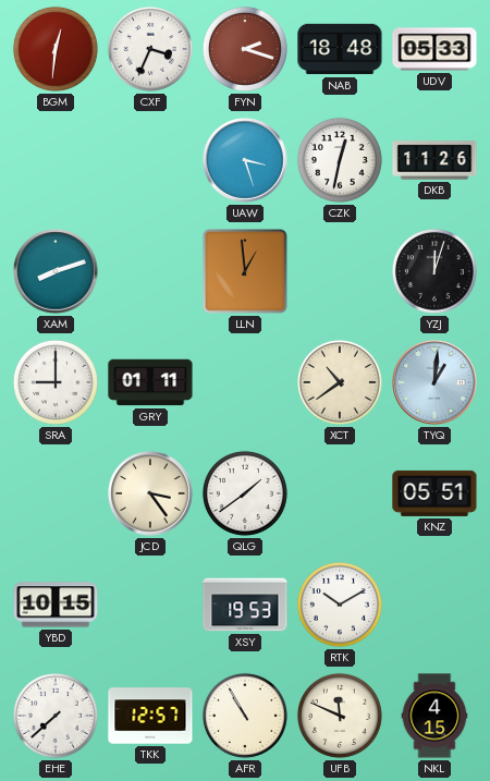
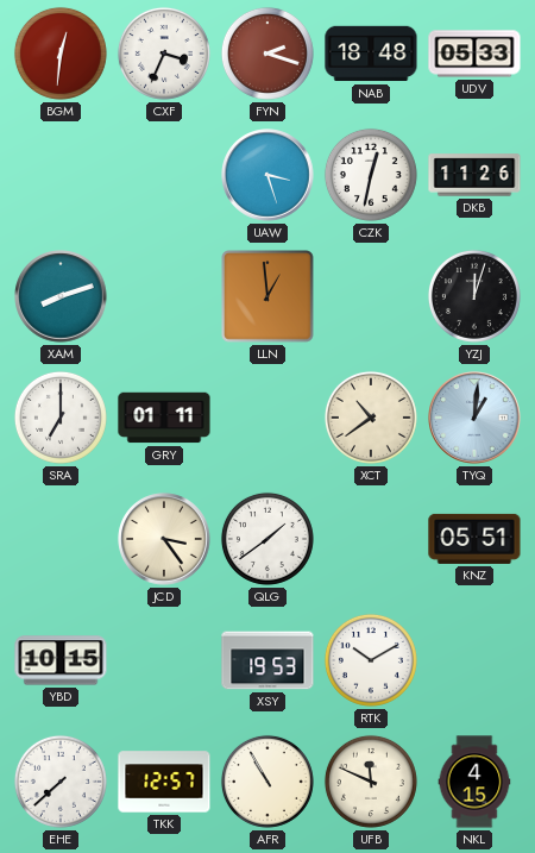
SRA: 9:00 -> 7:00
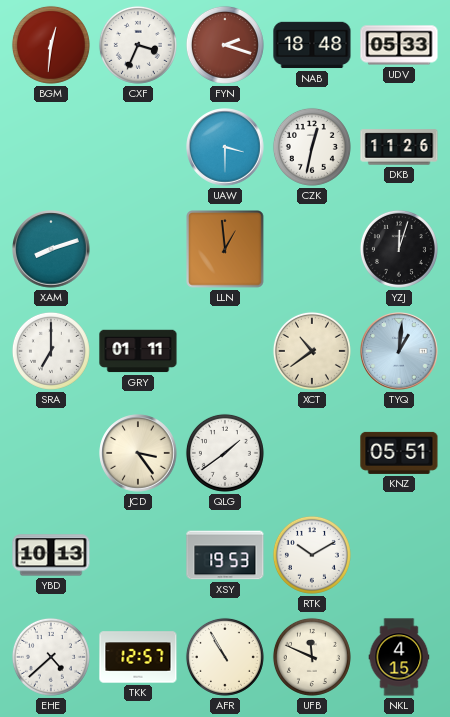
UAW: 3:27 -> 3:30
YBD: 10:15 -> 10:13
EHE: 7:38 -> 4:38
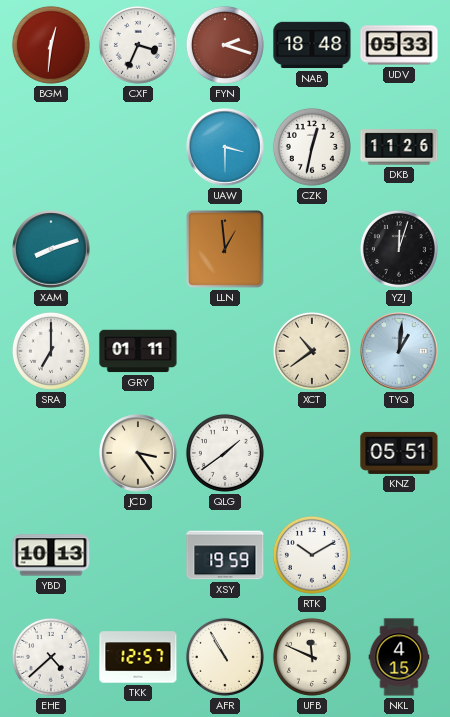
XSY: 19:53 -> 19:59
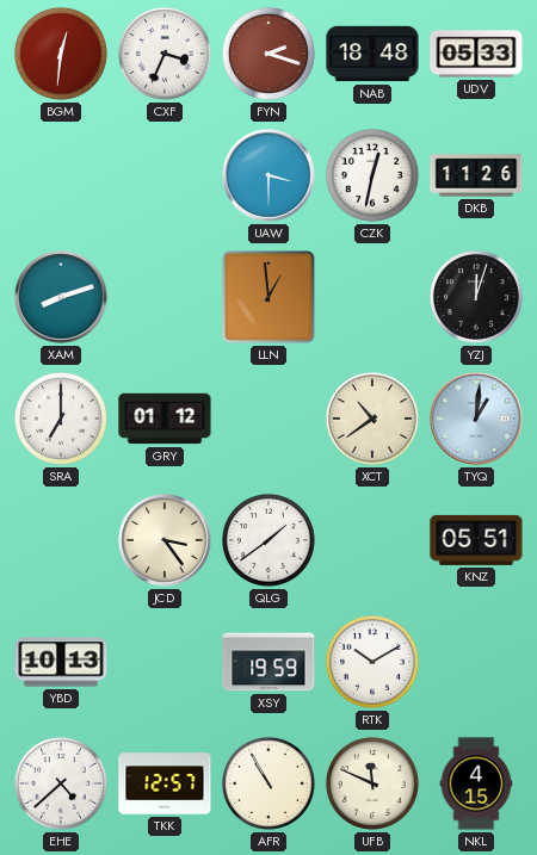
GRY: 01:11 -> 01:12
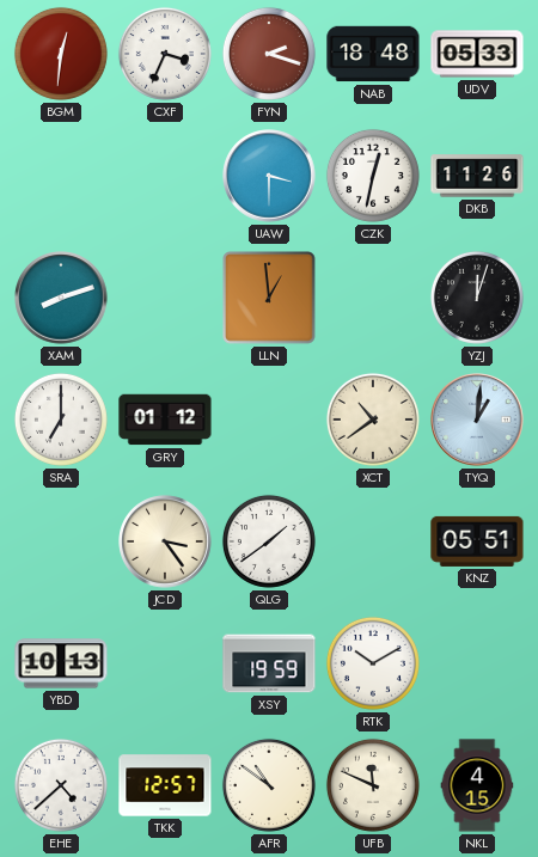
AFR: 10:55 -> 10:51
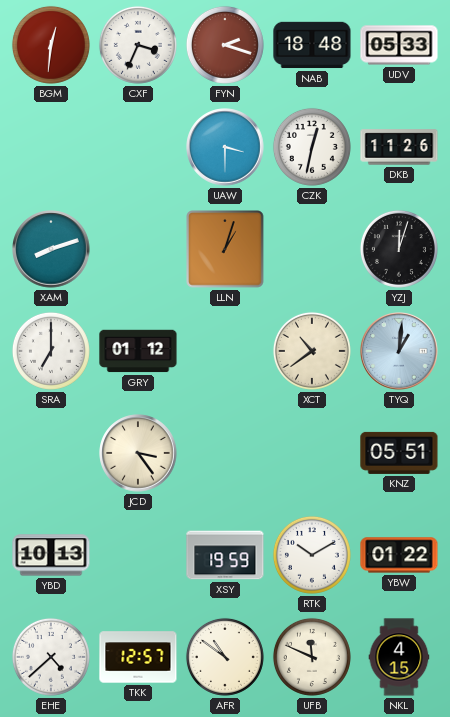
LLN: 12:59 -> 1:03
QLG: 1:39 -> none
YBW: none -> 01:22
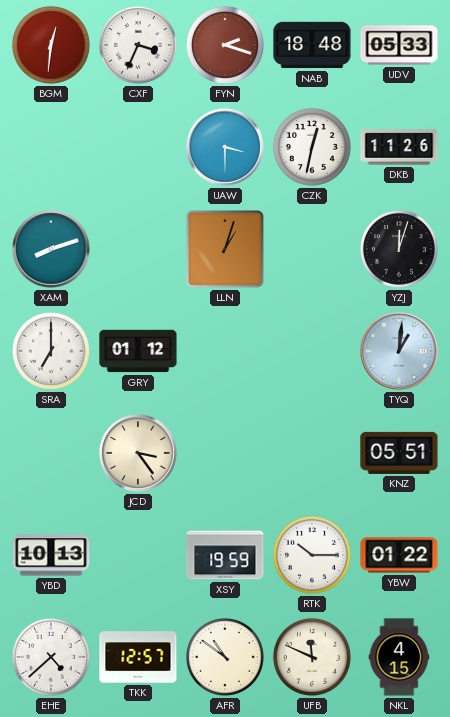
XCT: 10:39 -> none
RTK: 10:10 -> 10:15
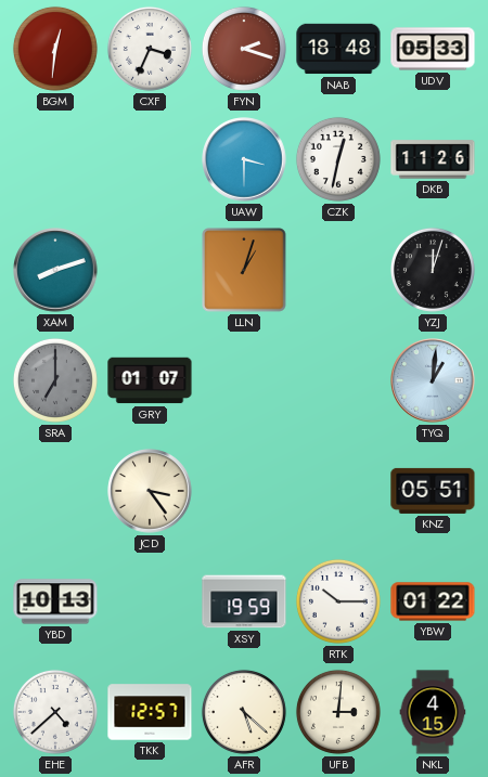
SRA dial: white -> grey
GRY: 01:12 -> 01:07
AFR: 10:51 -> 5:22
UFB: 11:49 -> 3:01
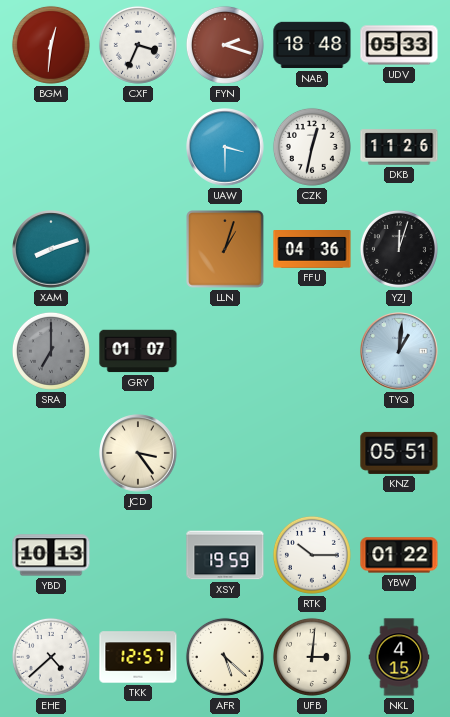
FFU: none -> 04:36
